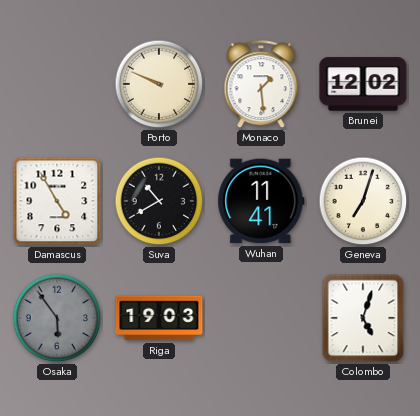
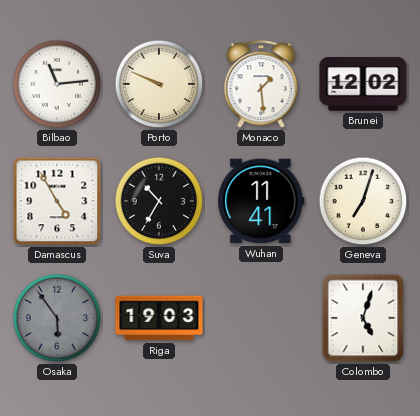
Bilbao: none -> 11:14
Suva: 10:40 -> 10:35
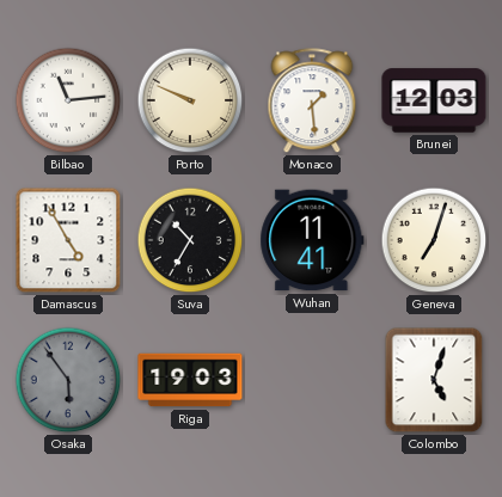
Brunei: 12:02 -> 12:03
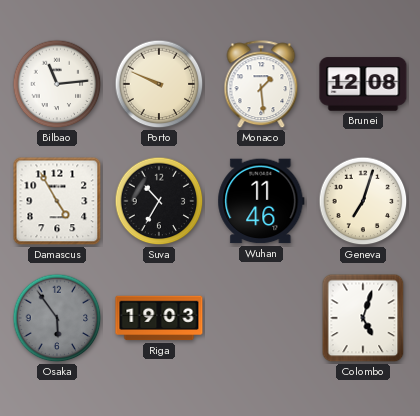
Brunei: 12:03 -> 12:08
Wuhan: 11:41 -> 11:46
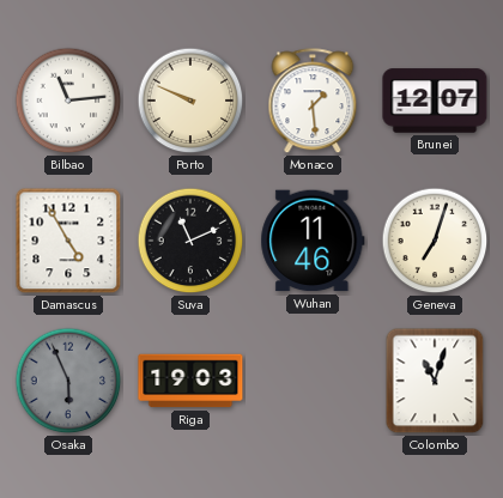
Brunei: 12:08 -> 12:07
Suva: 10:35 -> 11:11
Osaka: 5:54 -> 5:56
Colombo: 5:03 -> 11:03
